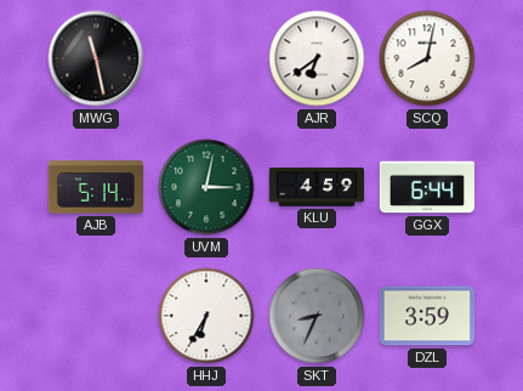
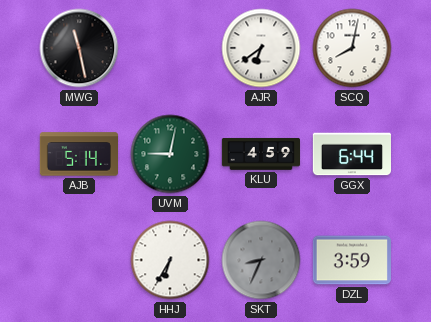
UVM: 3:02 -> 9:02
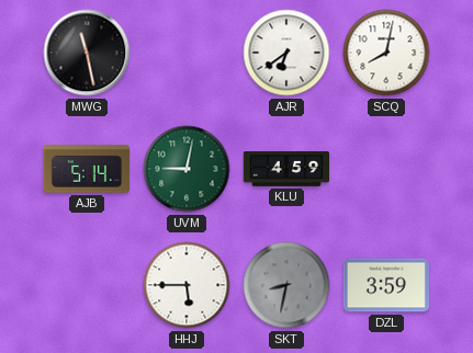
GGX: 6:44 -> none
HHJ: 6:35 -> 5:45
SKT: 8:34 -> 8:32
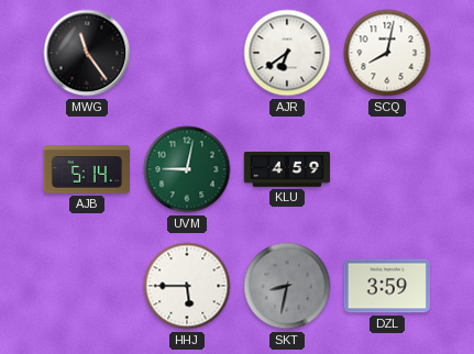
MWG: 11:28 -> 11:24
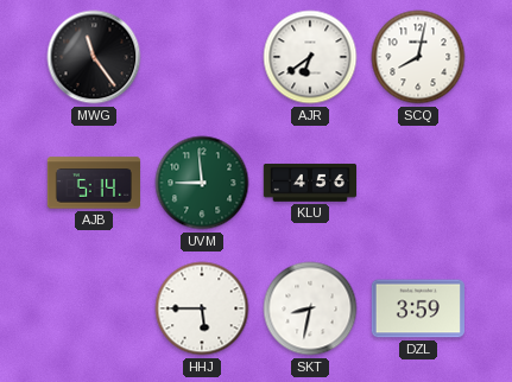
UVM: 9:02 -> 8:59
KLU: 4:59 -> 4:56
SKT dial: grey -> white
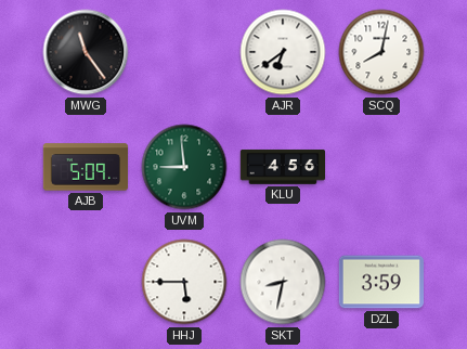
AJB: 5:14 -> 5:09
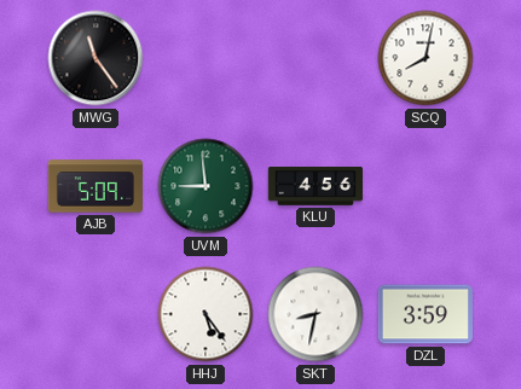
AJR: 6:39 -> none
HHJ: 5:45 -> 5:24
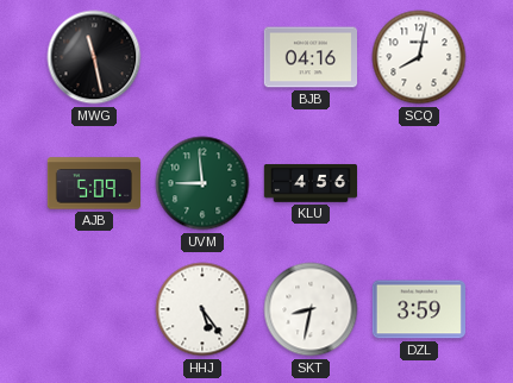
MWG: 11:24 -> 11:28
BJB: none -> 04:16
